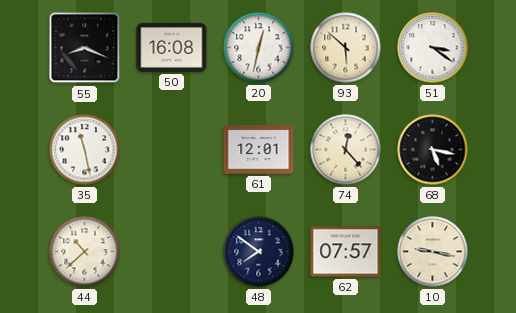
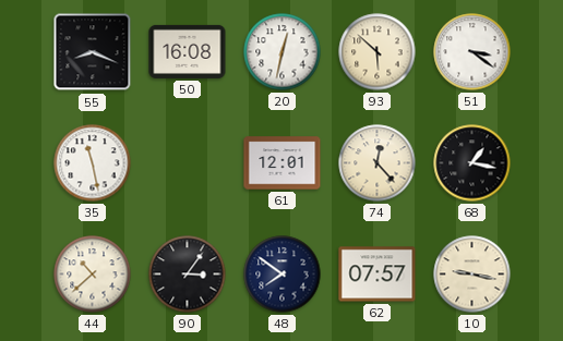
68: 5:17 -> 1:17
90: none -> 3:06
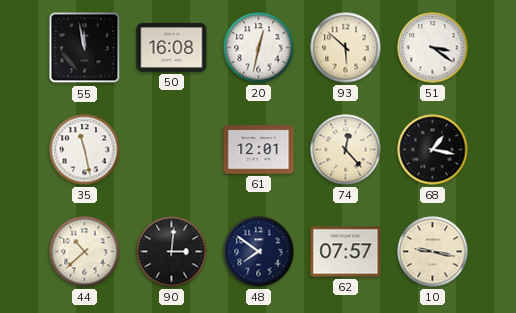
55: 8:19 -> 11:58
90: 3:06 -> 3:01
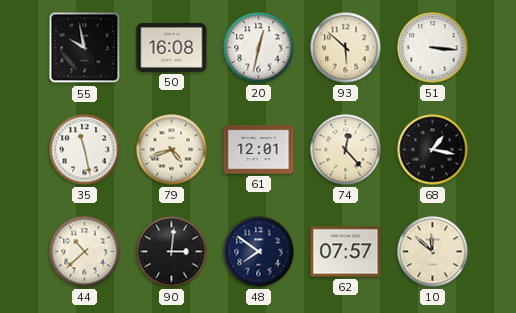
55: 11:58 -> 9:58
51: 3:21 -> 3:16
79: none -> 4:42
10: 9:17 -> 11:52
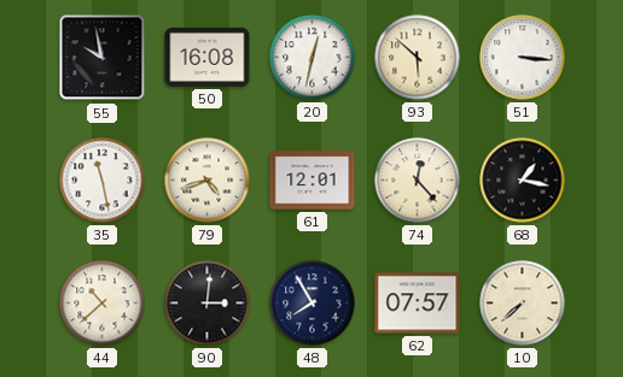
48: 7:51 -> 7:55
10: 11:52 -> 7:38
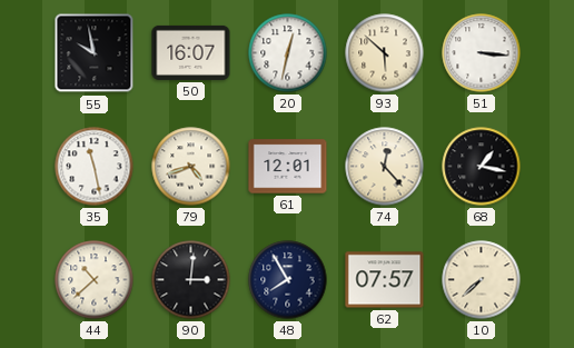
50: 16:08 -> 16:07
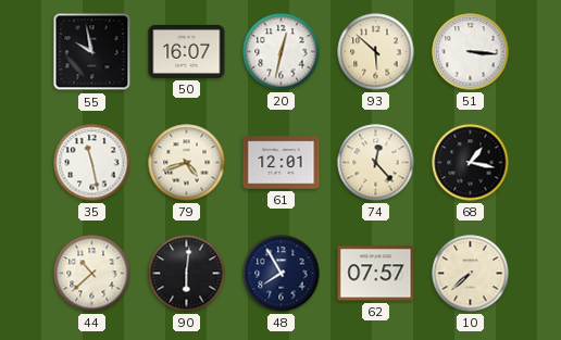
90: 3:01 -> 6:01
